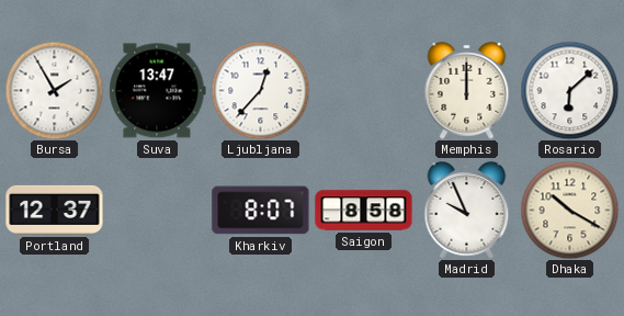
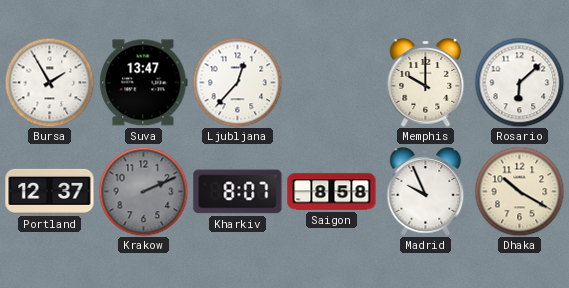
Memphis: 12:00 -> 10:00
Krakow: none -> 2:11
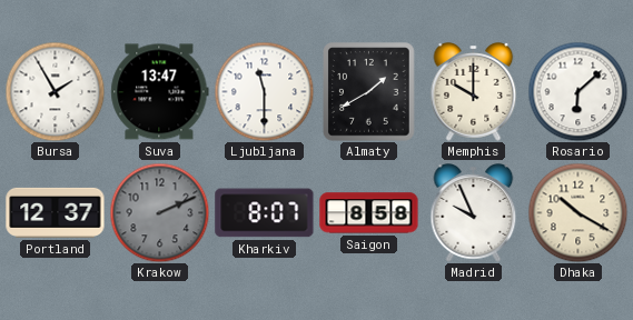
Ljubljana: 12:37 -> 11:30
Almaty: none -> 1:40
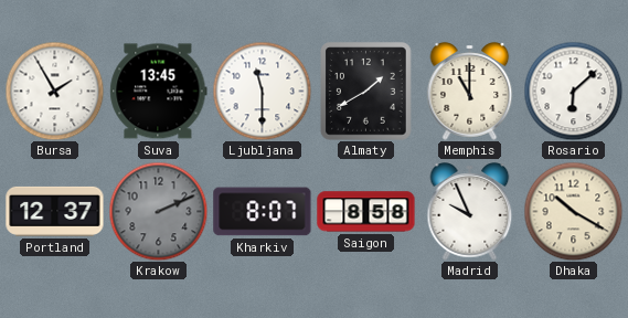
Suva: 13:47 -> 13:45
Memphis: 10:00 -> 11:00
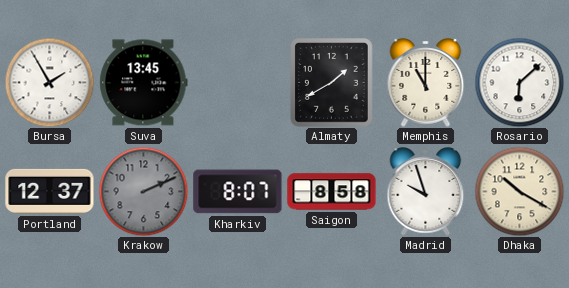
Ljubljana: 11:30 -> none
Madrid: 9:56 -> 9:57
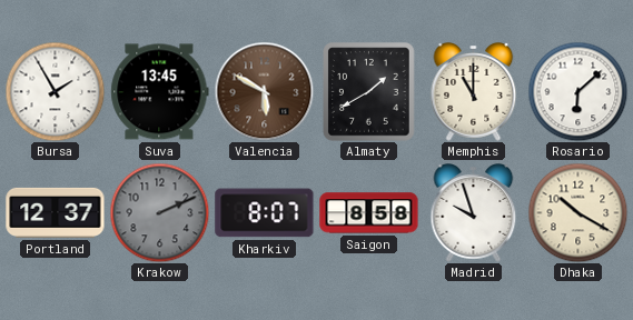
Valencia: none -> 5:50
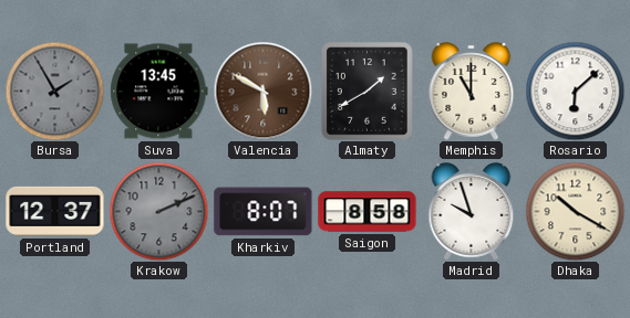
Bursa dial: white -> grey
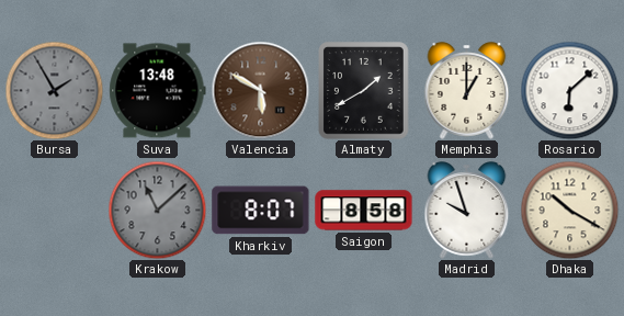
Suva: 13:45 -> 13:48
Memphis: 11:00 -> 1:00
Portland: 12:37 -> none
Krakow: 2:11 -> 11:08
